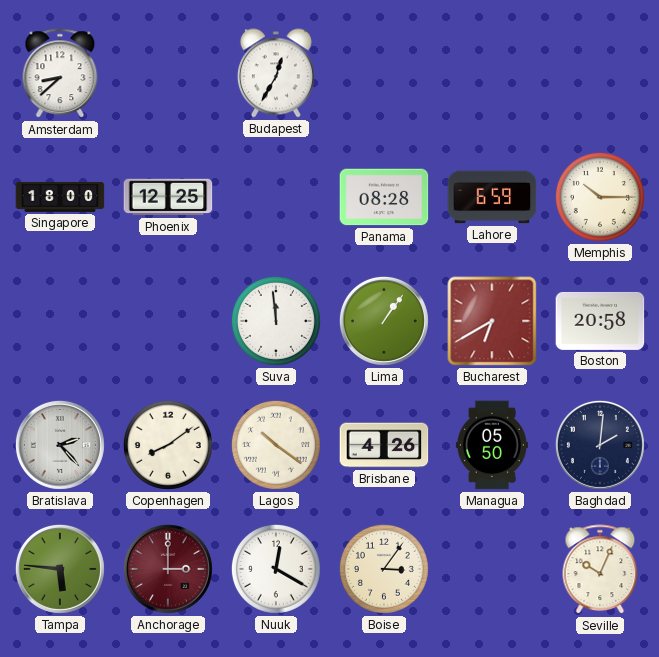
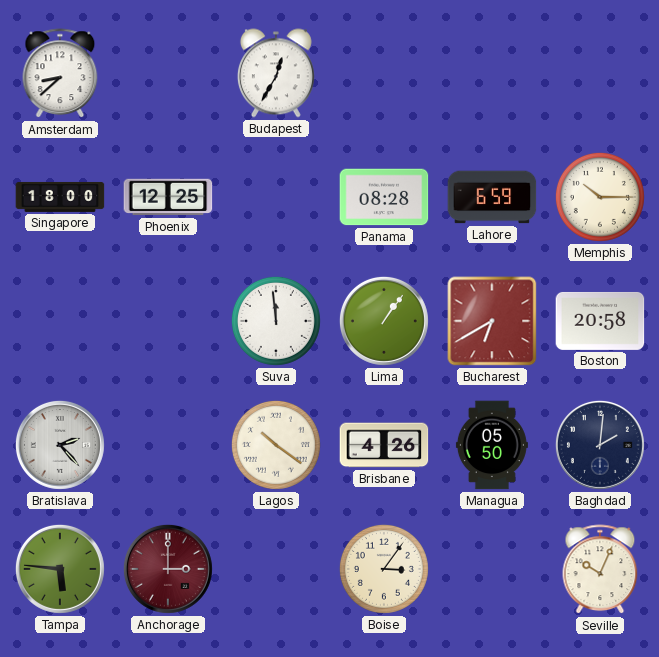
Copenhagen: 8:09 -> none
Nuuk: 12:20 -> none
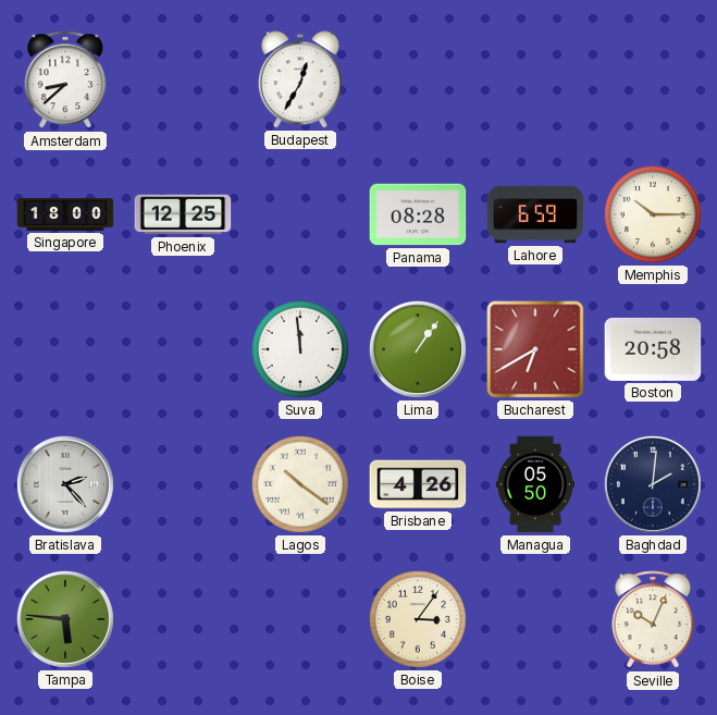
Anchorage: 3:00 -> none
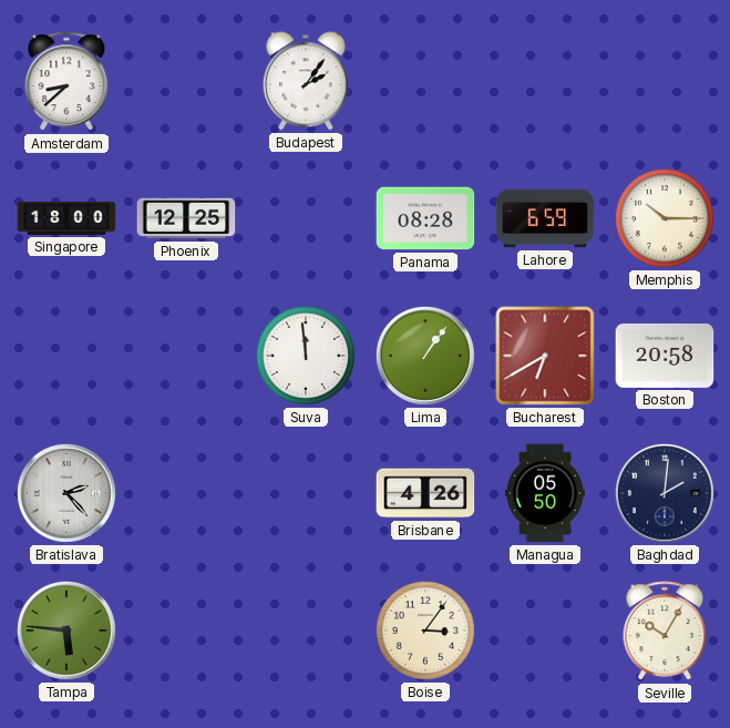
Budapest: 12:35 -> 2:06
Lagos: 10:21 -> none
Seville: 10:04 -> 10:05
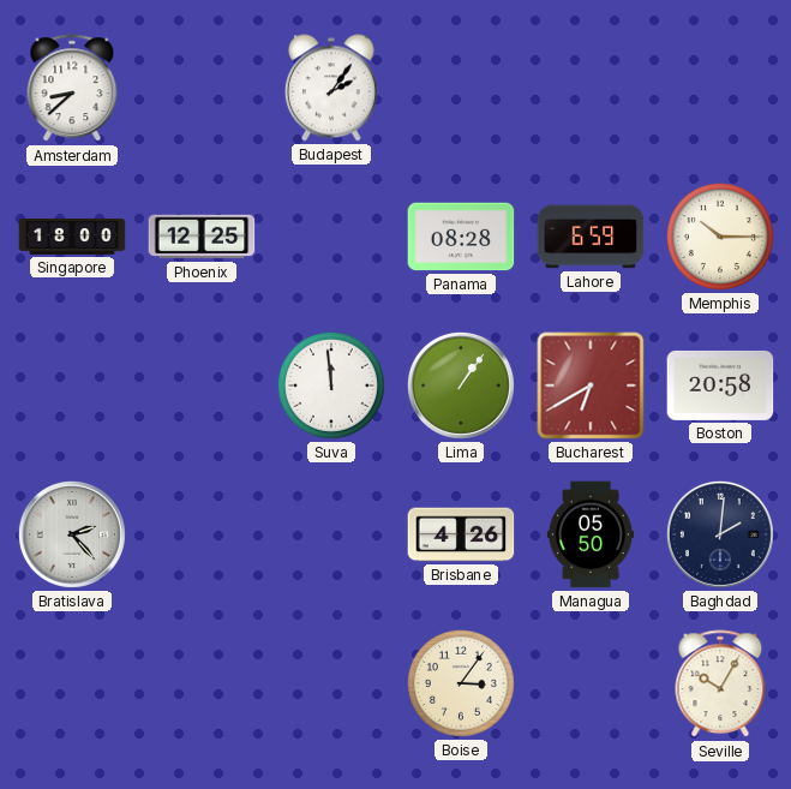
Tampa: 5:46 -> none
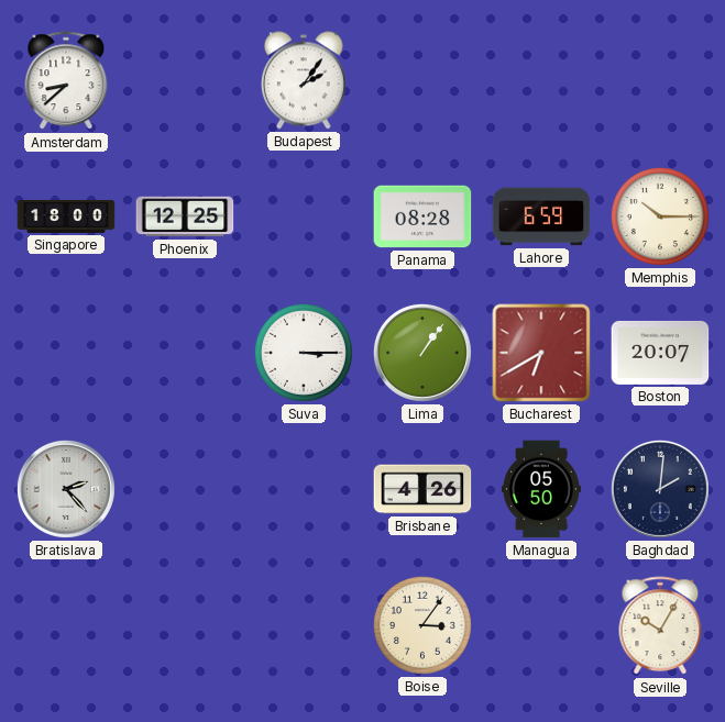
Suva: 11:59 -> 3:15
Boston: 20:58 -> 20:07
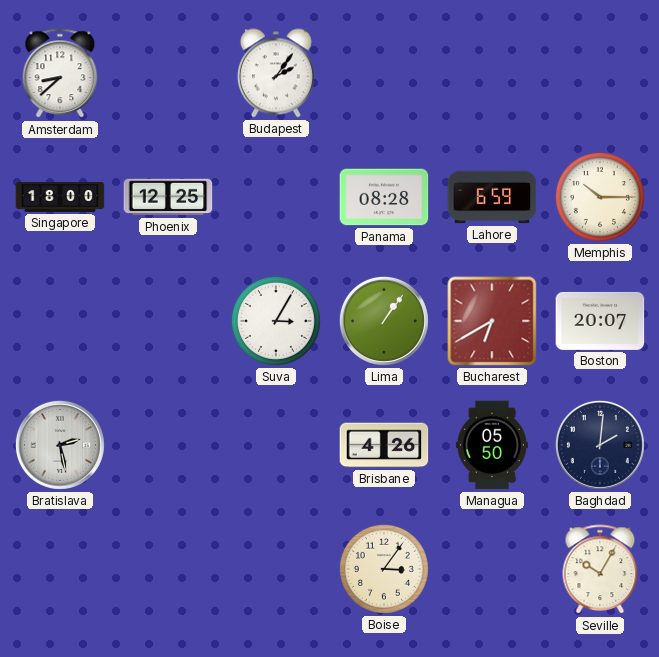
Suva: 3:15 -> 3:05
Bratislava: 2:23 -> 2:28
